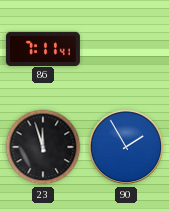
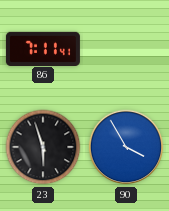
23: 11:57 -> 5:57
90: 1:55 -> 3:55
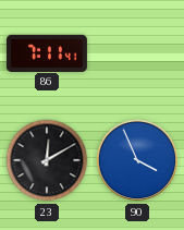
23: 5:57 -> 12:10
90: 3:55 -> 3:56
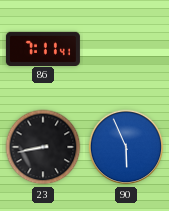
23: 12:10 -> 8:43
90: 3:56 -> 5:56
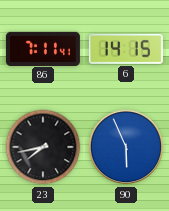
6: none -> 14:15
23: 8:43 -> 7:43
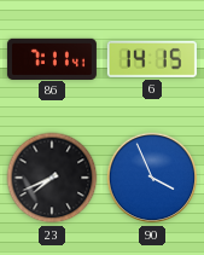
23: 7:43 -> 7:41
90: 5:56 -> 3:56
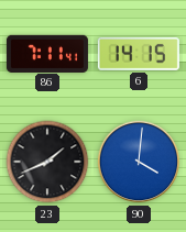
23: 7:41 -> 1:41
90: 3:56 -> 4:01
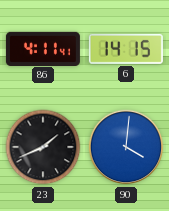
86: 7:11 -> 4:11
